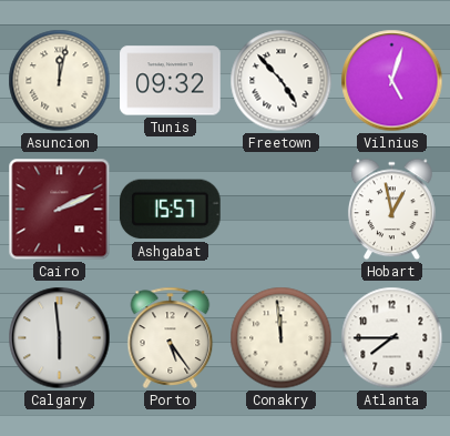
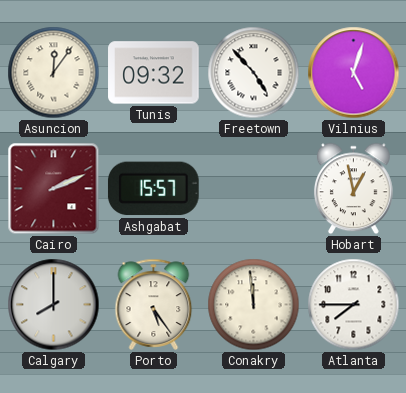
Asuncion: 12:02 -> 12:06
Calgary: 5:59 -> 8:00
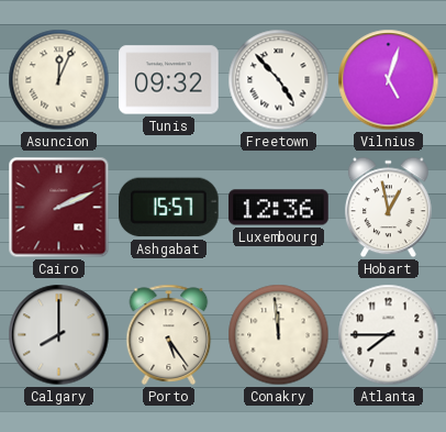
Asuncion: 12:06 -> 12:04
Luxembourg: none -> 12:36
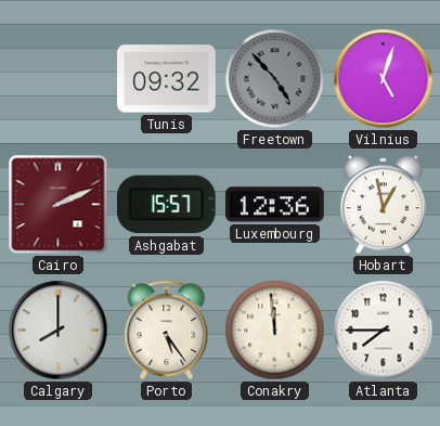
Asuncion: 12:04 -> none
Freetown dial: white -> grey
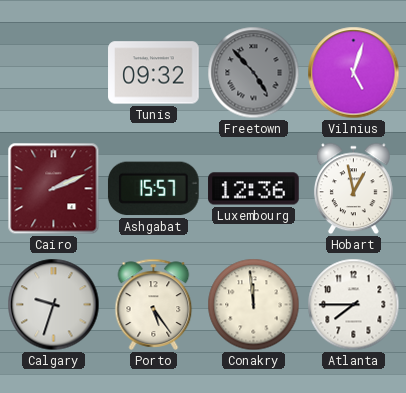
Calgary: 8:00 -> 9:33
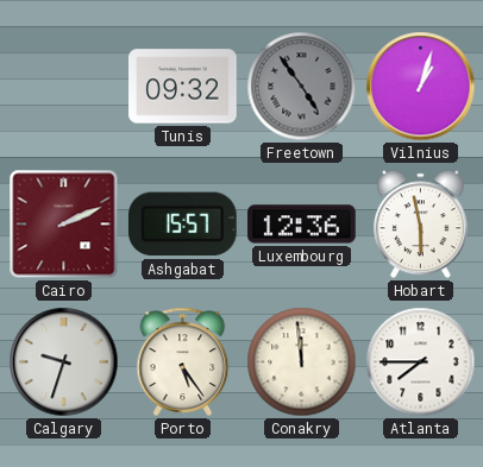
Freetown: 4:53 -> 4:54
Vilnius: 5:03 -> 1:03
Hobart: 12:58 -> 5:58
